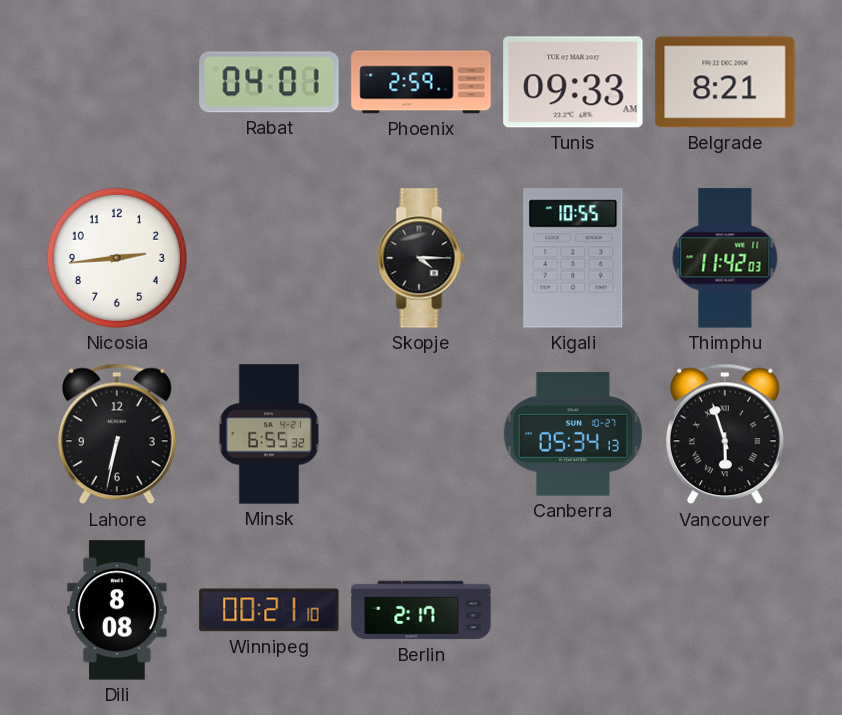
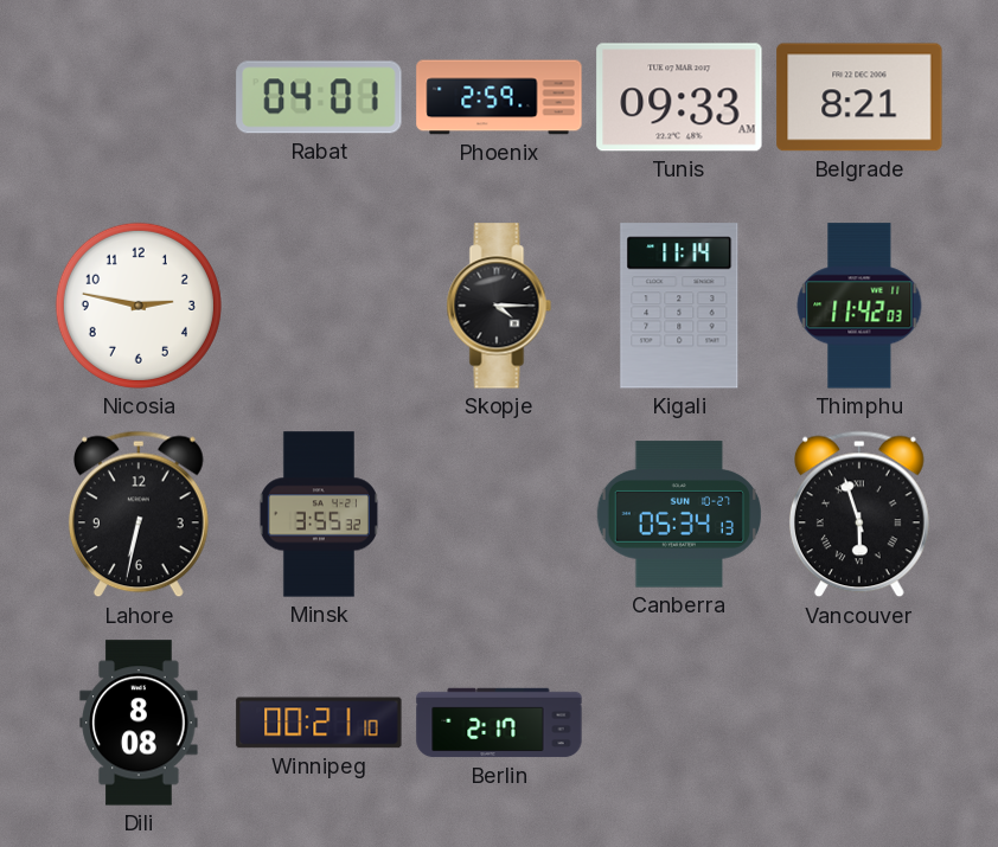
Nicosia: 2:44 -> 2:47
Kigali: 10:55 -> 11:14
Minsk: 6:55 -> 3:55
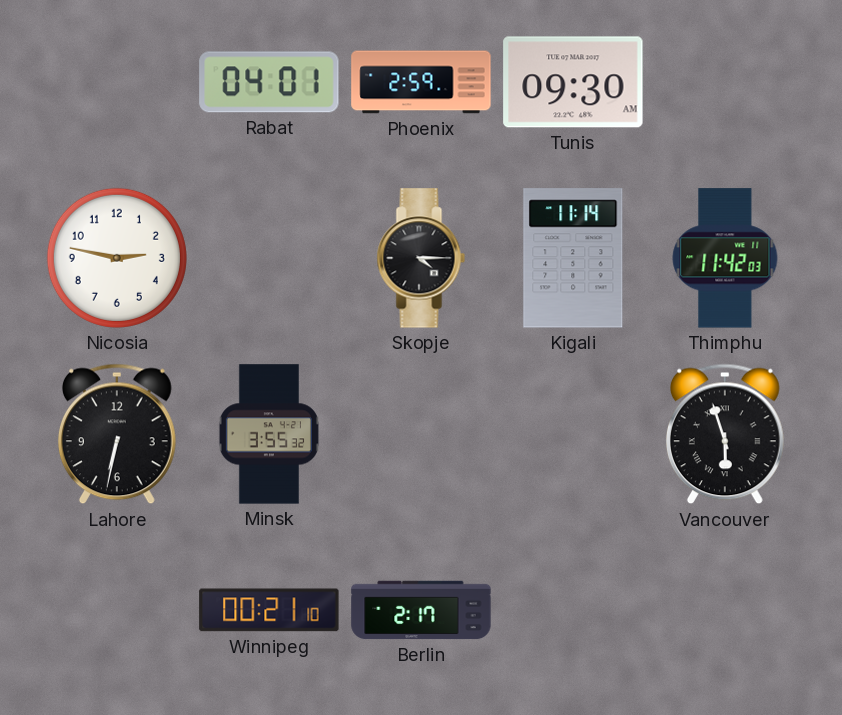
Tunis: 09:33 -> 09:30
Belgrade: 8:21 -> none
Canberra: 05:34 -> none
Dili: 8:08 -> none
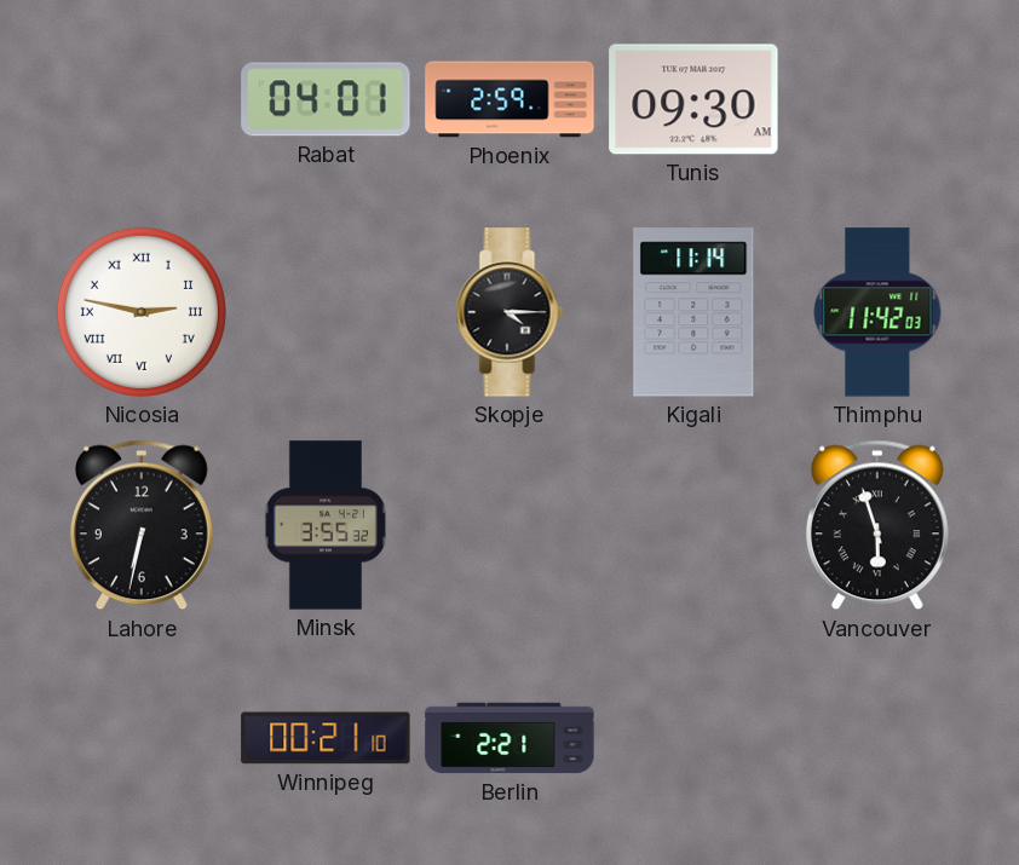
Nicosia numerals: Arabic -> Roman
Berlin: 2:17 -> 2:21
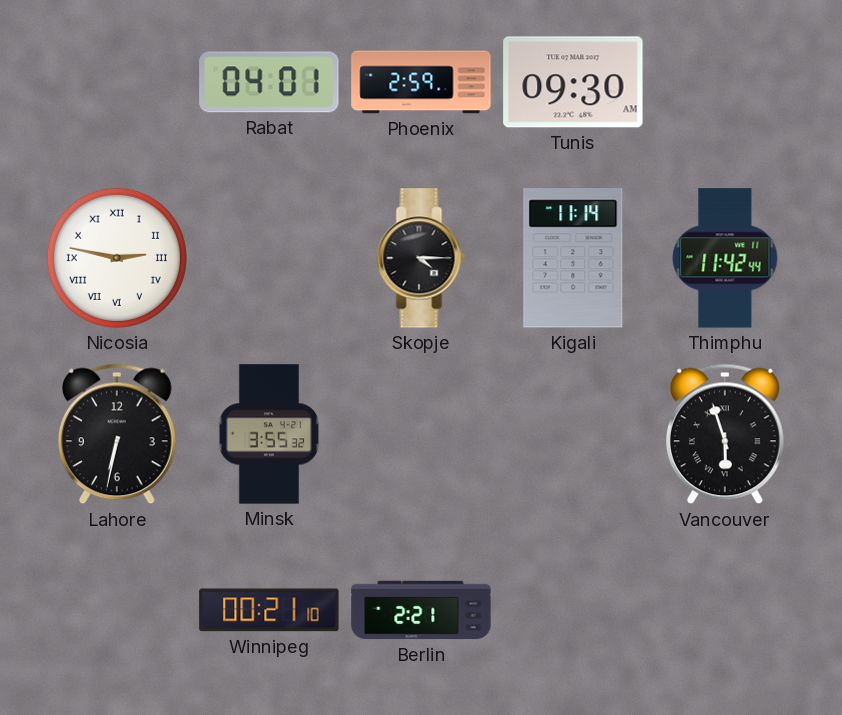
Thimphu: 11:42:03 -> 11:42:44
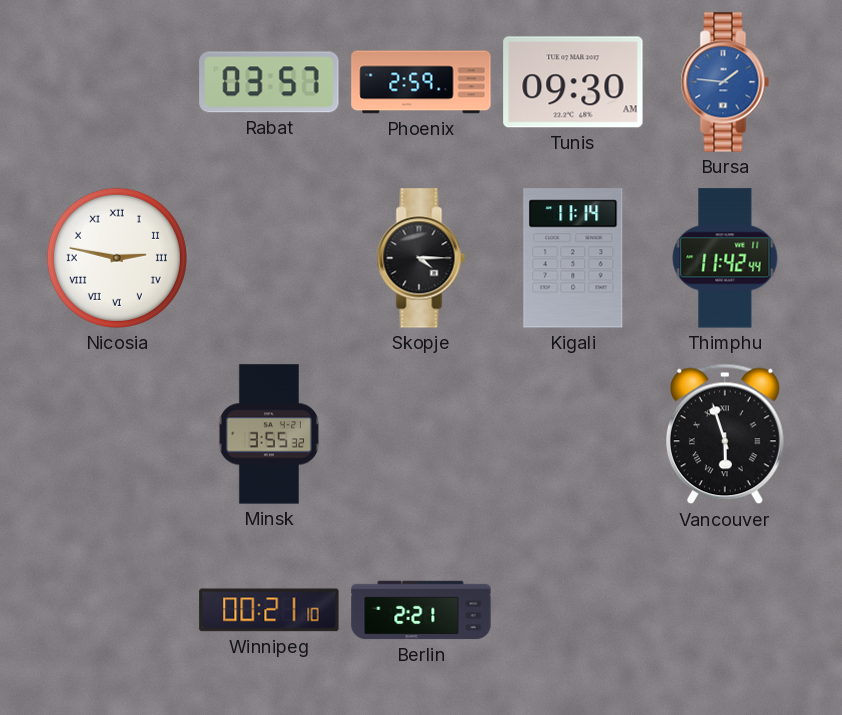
Rabat: 04:01 -> 03:57
Bursa: none -> 1:46
Lahore: 6:32 -> none
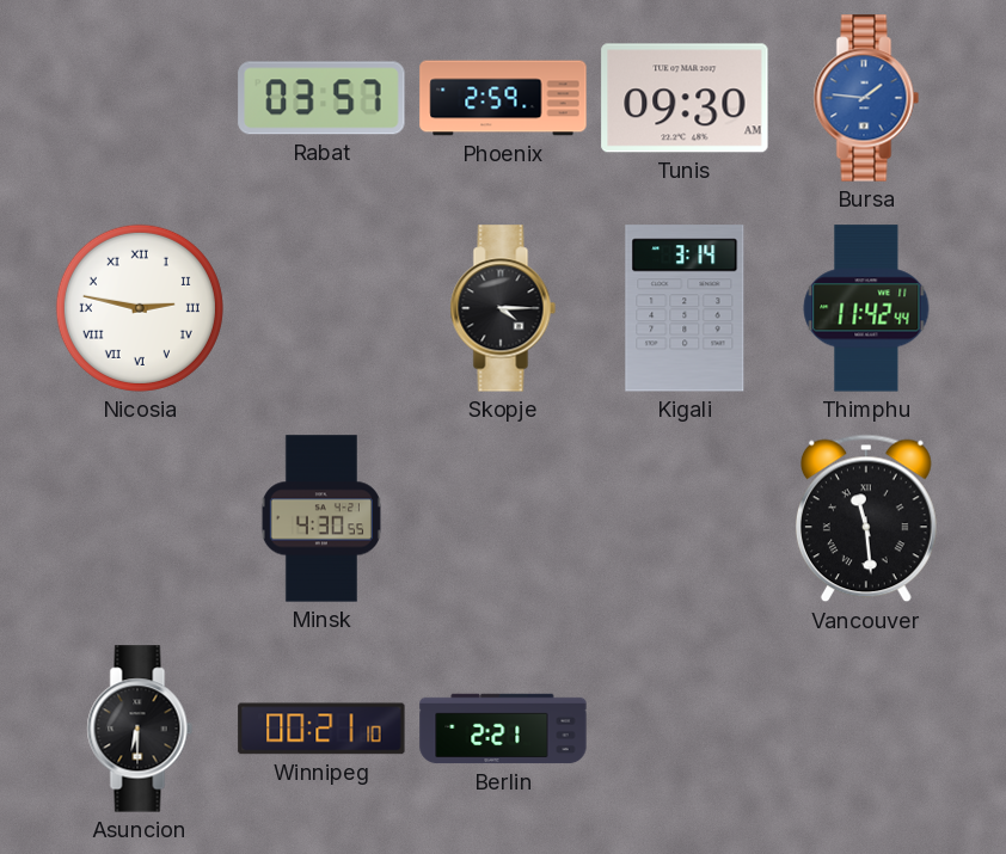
Kigali: 11:14 -> 3:14
Minsk: 3:55 -> 4:30
Vancouver: 5:57 -> 11:29
Asuncion: none -> 6:30
